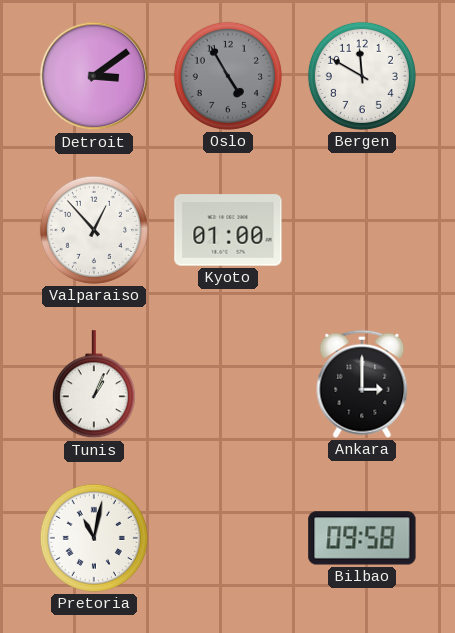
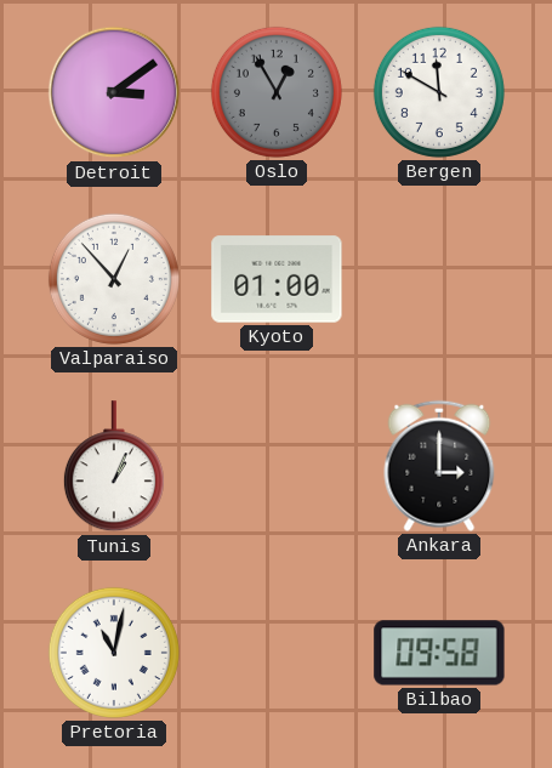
Oslo: 4:55 -> 12:55
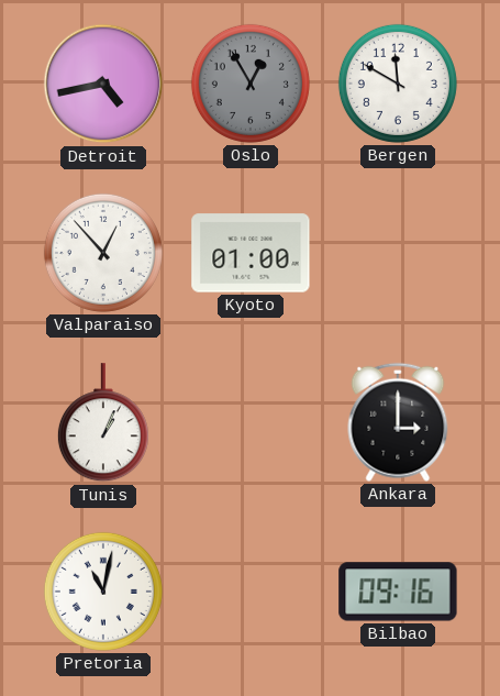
Detroit: 3:09 -> 4:43
Bilbao: 09:58 -> 09:16
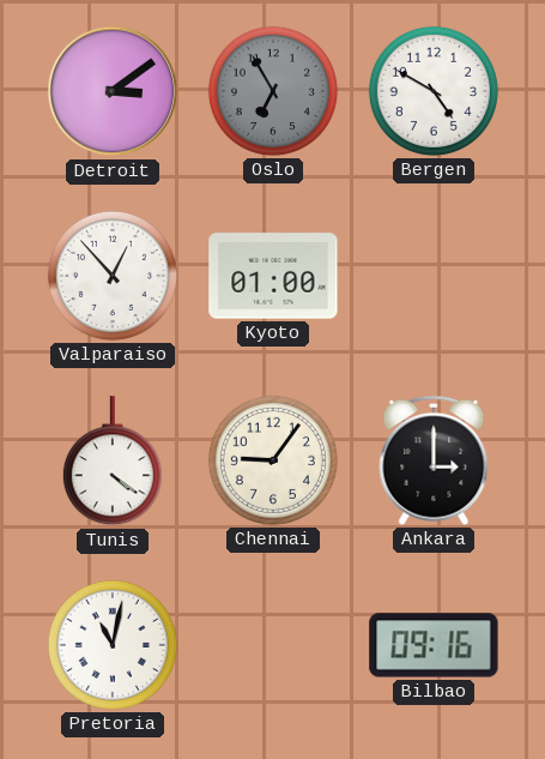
Detroit: 4:43 -> 3:09
Oslo: 12:55 -> 6:55
Bergen: 11:50 -> 4:50
Tunis: 1:04 -> 4:21
Chennai: none -> 9:06
